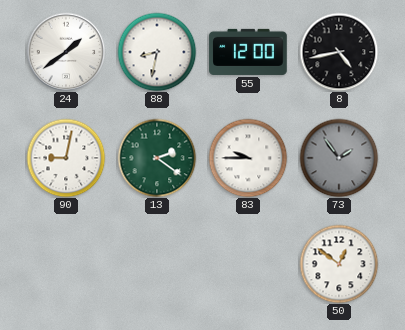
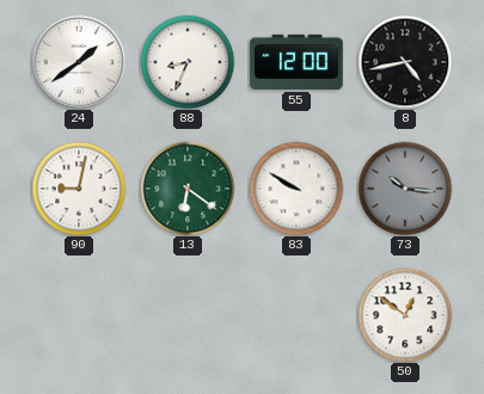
88: 8:32 -> 8:34
13: 2:21 -> 6:21
83: 9:45 -> 9:50
73: 1:54 -> 10:16
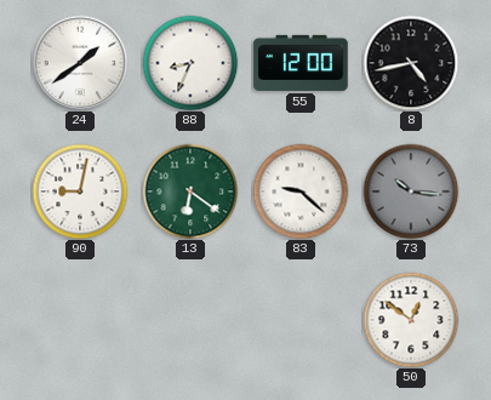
83: 9:50 -> 9:22
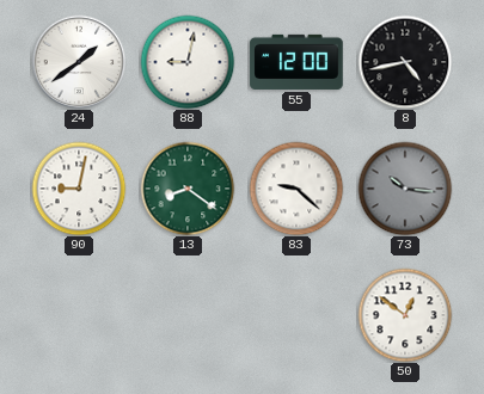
88: 8:34 -> 9:02
13: 6:21 -> 8:21
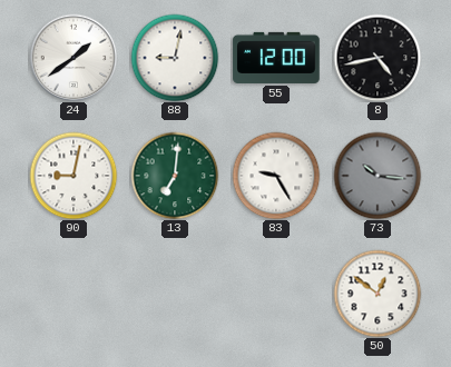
13: 8:21 -> 7:01
83: 9:22 -> 9:25
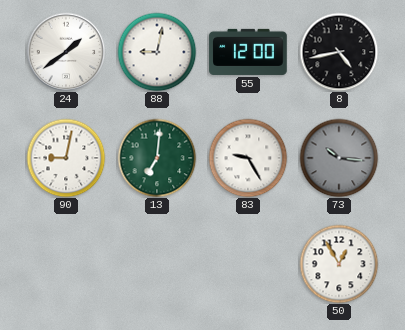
50: 12:51 -> 12:55
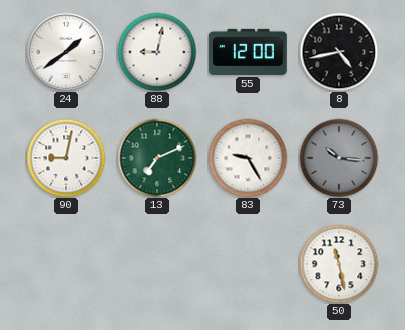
13: 7:01 -> 7:11
50: 12:55 -> 11:28
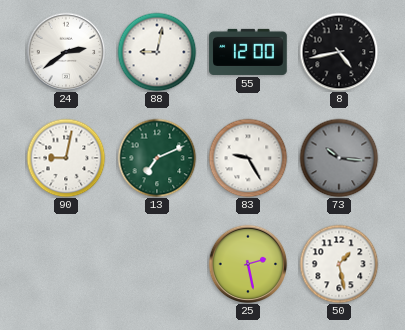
24: 1:39 -> 2:39
25: none -> 2:28
50: 11:28 -> 1:28
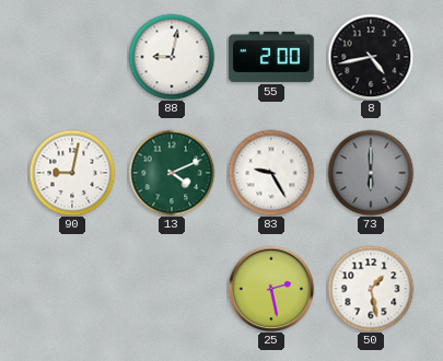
24: 2:39 -> none
55: 12:00 -> 2:00
13: 7:11 -> 4:11
73: 10:16 -> 6:00
